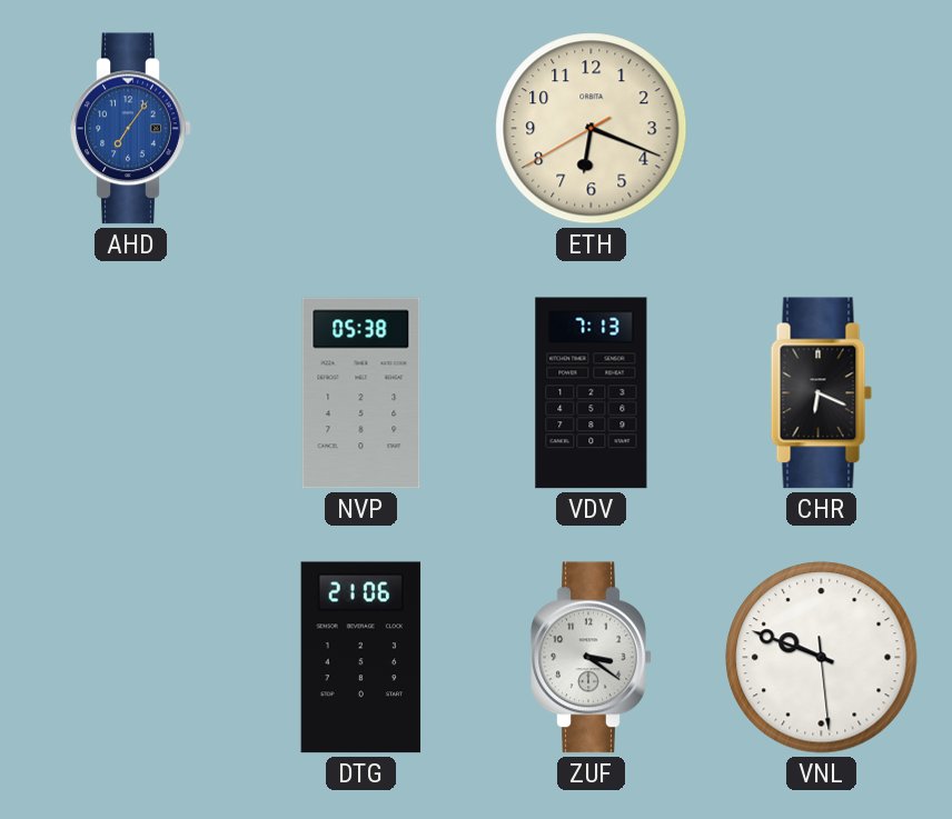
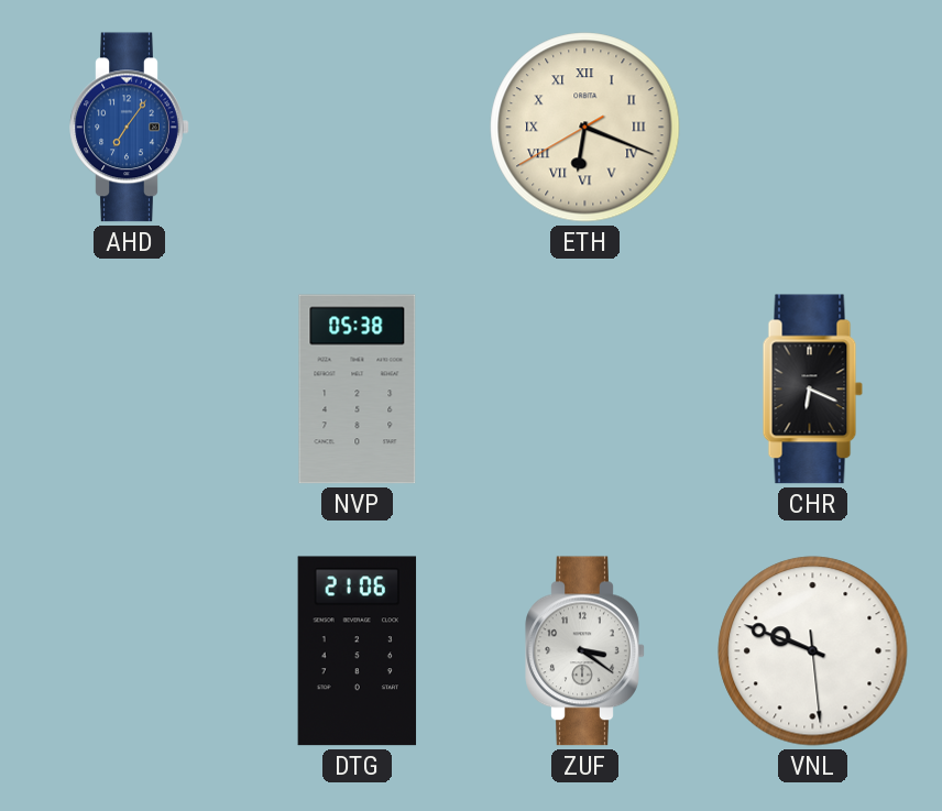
ETH numerals: Arabic -> Roman
VDV: 7:13 -> none
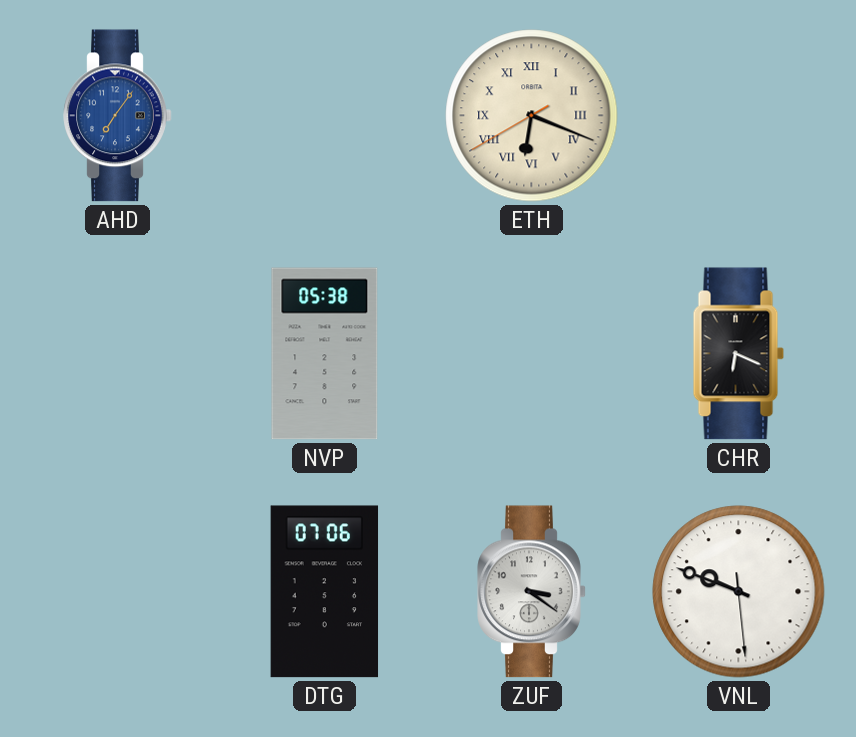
DTG: 21:06 -> 07:06
